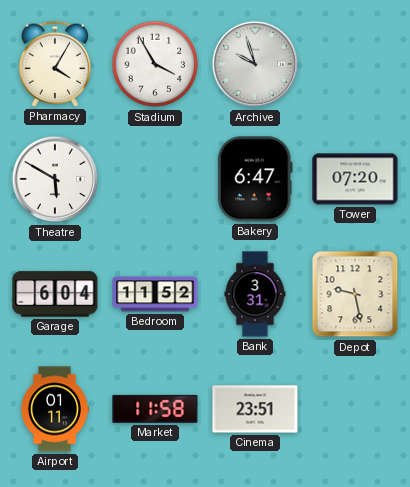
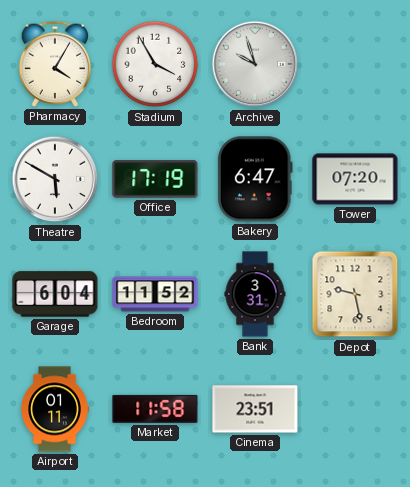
Office: none -> 17:19
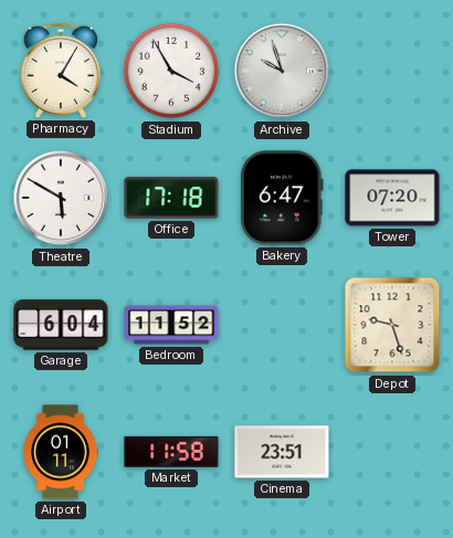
Office: 17:19 -> 17:18
Bank: 3:31 -> none
Depot: 9:28 -> 9:27
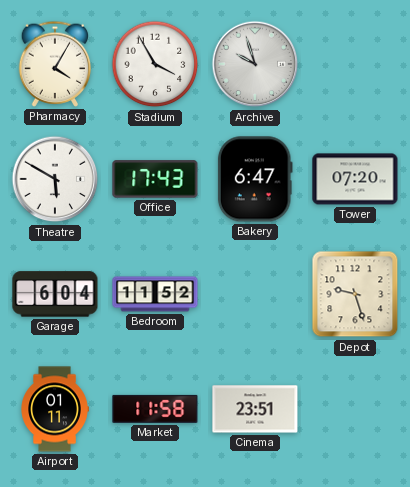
Office: 17:18 -> 17:43
